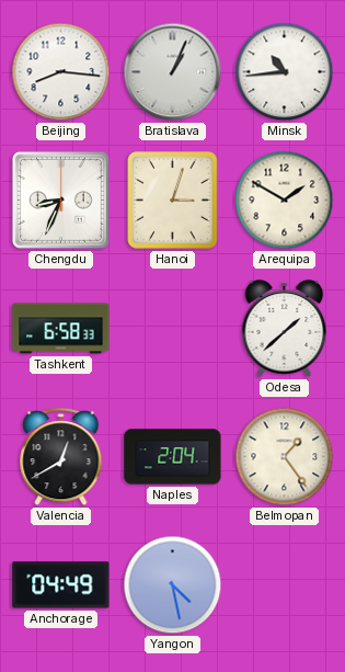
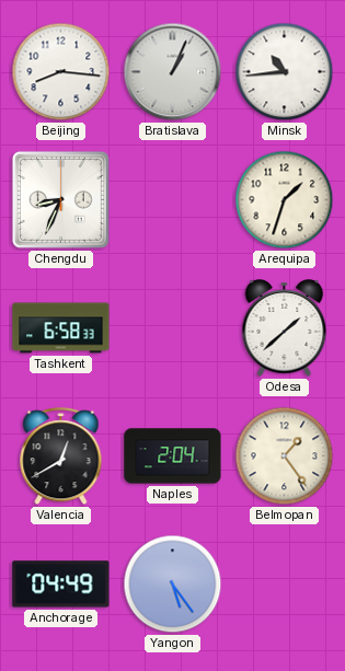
Hanoi: 3:03 -> none
Arequipa: 1:50 -> 1:33
Yangon: 4:28 -> 5:24
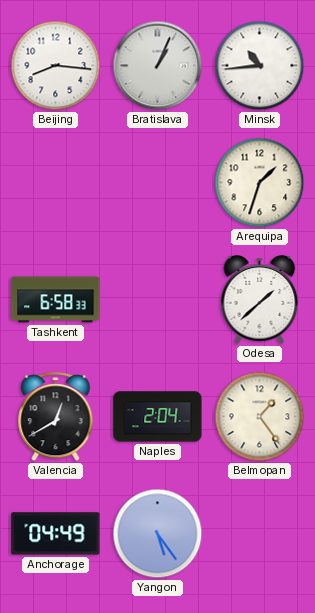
Chengdu: 8:34 -> none
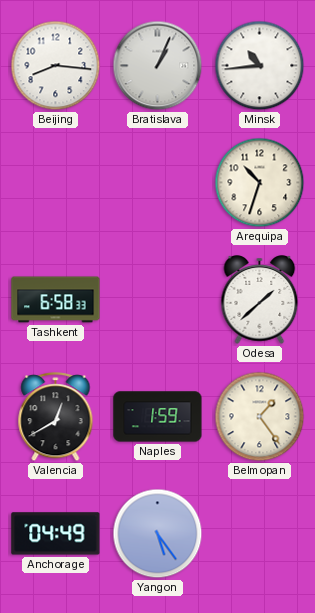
Arequipa: 1:33 -> 10:33
Naples: 2:04 -> 1:59
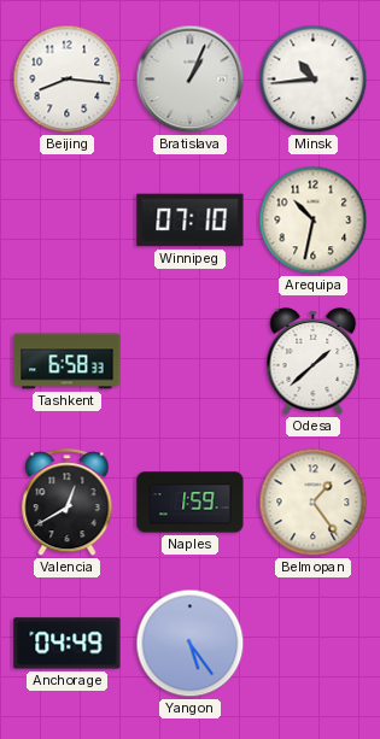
Winnipeg: none -> 07:10
Arequipa: 10:33 -> 10:32
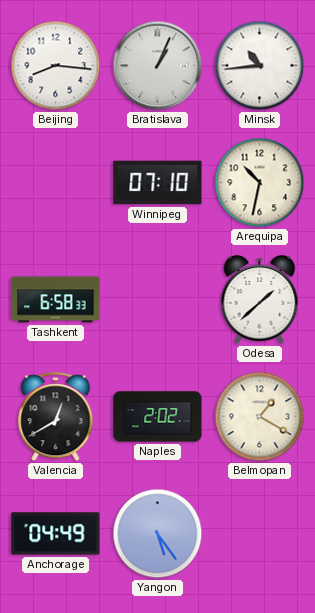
Naples: 1:59 -> 2:02
Belmopan: 1:24 -> 1:20
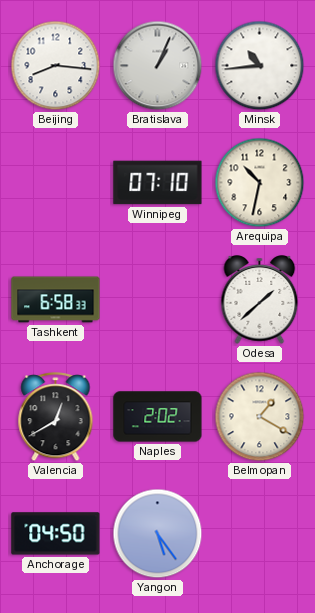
Anchorage: 04:49 -> 04:50
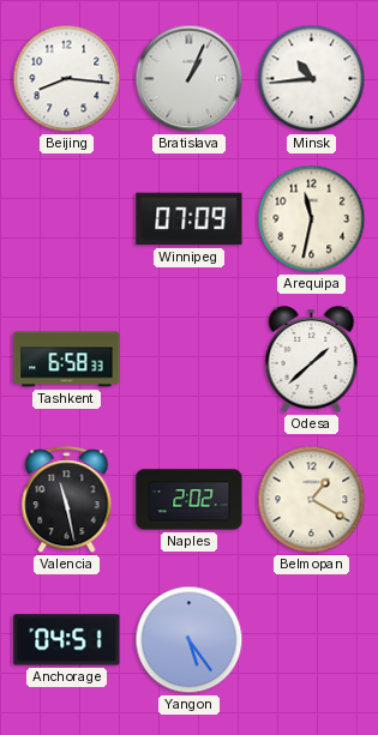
Winnipeg: 07:10 -> 07:09
Arequipa: 10:32 -> 11:32
Valencia: 12:40 -> 11:28
Anchorage: 04:50 -> 04:51
